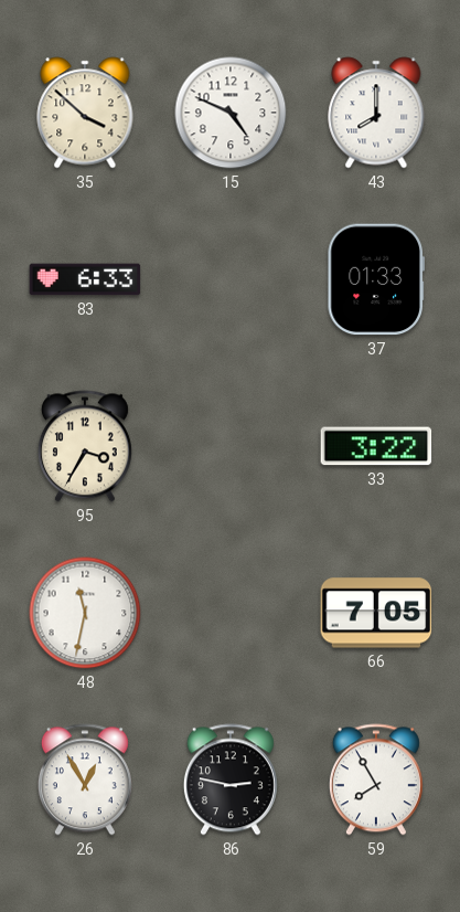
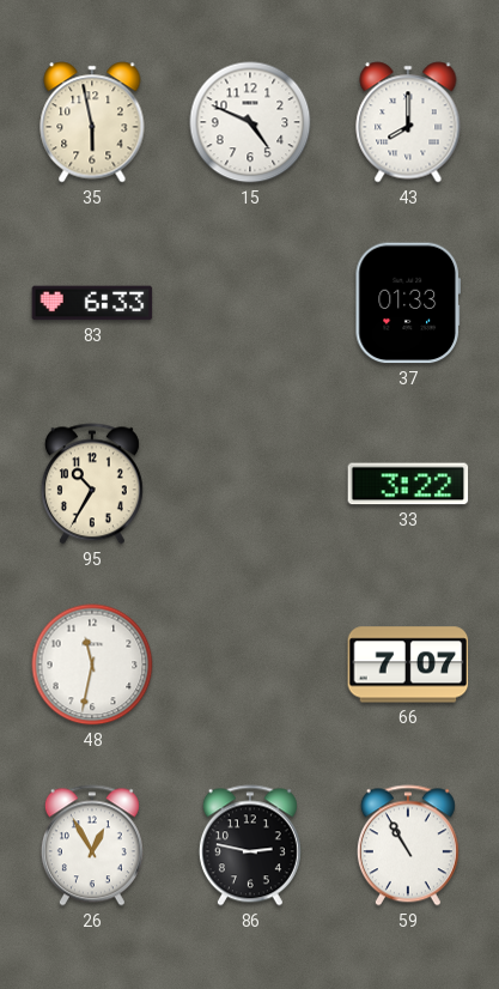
35: 3:52 -> 5:58
95: 3:35 -> 10:35
66: 7:05 -> 7:07
59: 7:55 -> 10:55
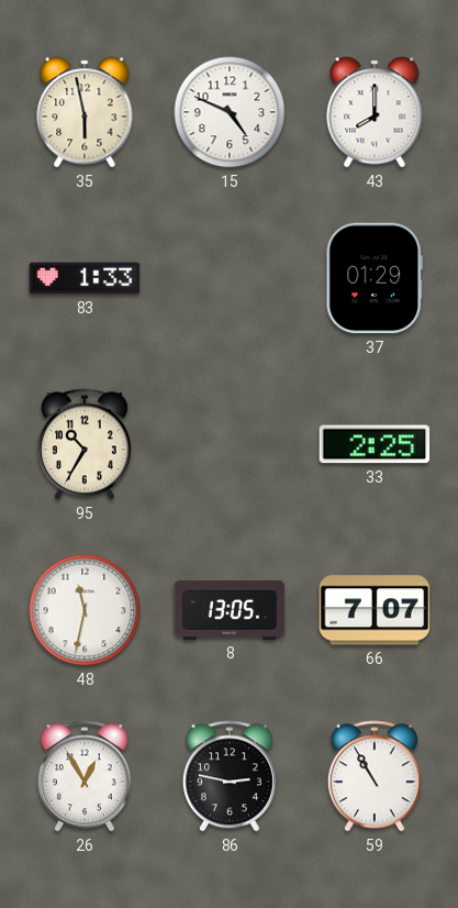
83: 6:33 -> 1:33
37: 01:33 -> 01:29
33: 3:22 -> 2:25
8: none -> 13:05
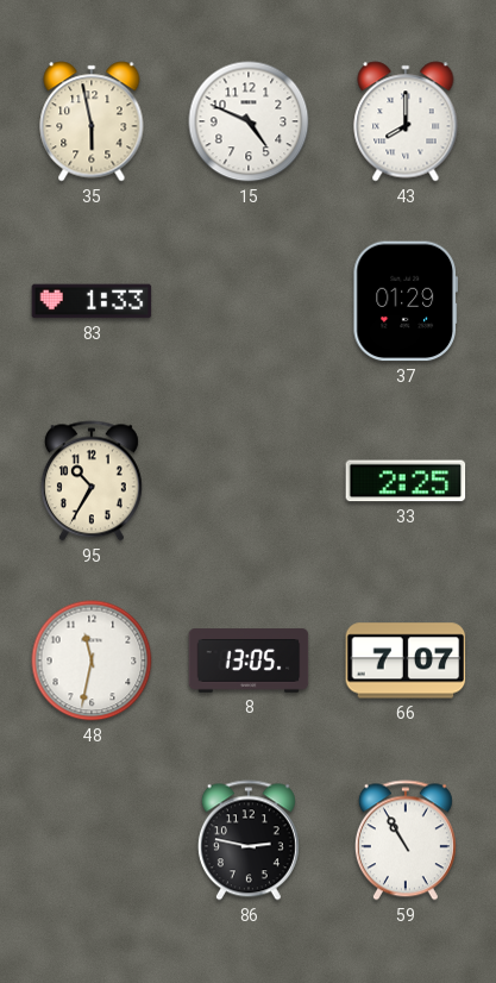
26: 12:55 -> none
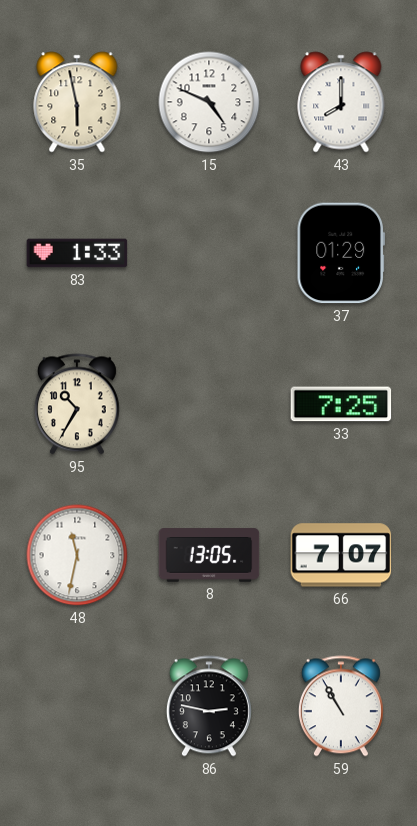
33: 2:25 -> 7:25
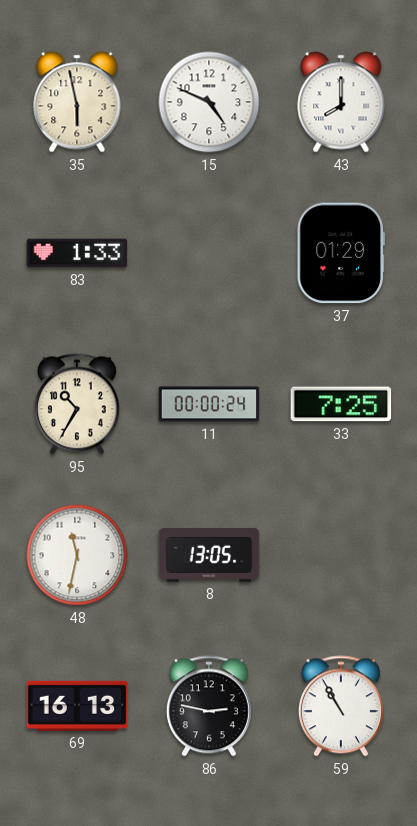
11: none -> 00:00
66: 7:07 -> none
69: none -> 16:13
